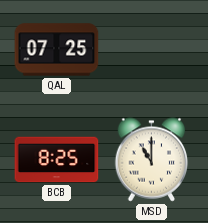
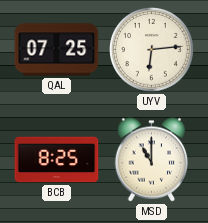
UYV: none -> 6:14
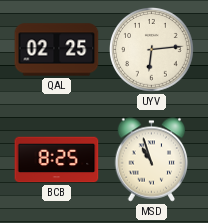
QAL: 07:25 -> 02:25
MSD: 11:00 -> 10:57
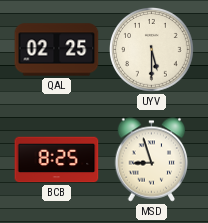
UYV: 6:14 -> 5:30
MSD: 10:57 -> 8:57
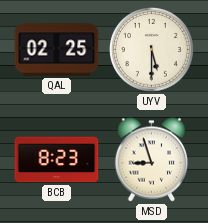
BCB: 8:25 -> 8:23
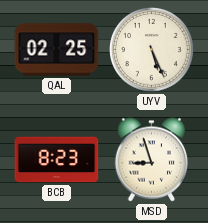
UYV: 5:30 -> 5:26
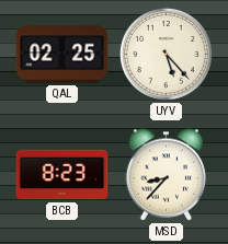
UYV: 5:26 -> 5:23
MSD: 8:57 -> 8:37
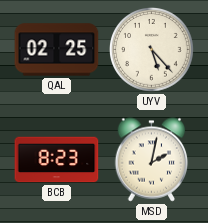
MSD: 8:37 -> 2:02
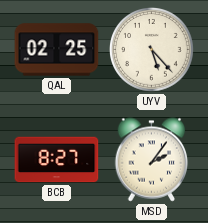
BCB: 8:23 -> 8:27
MSD: 2:02 -> 2:06
